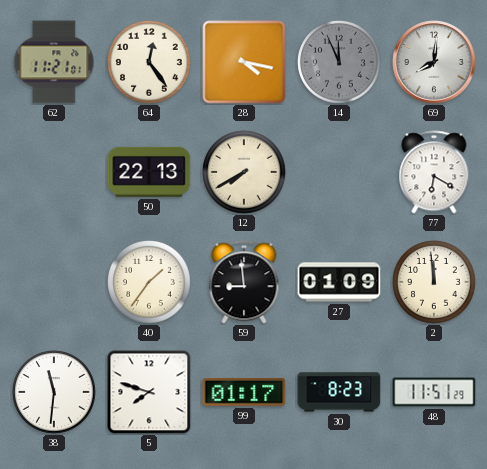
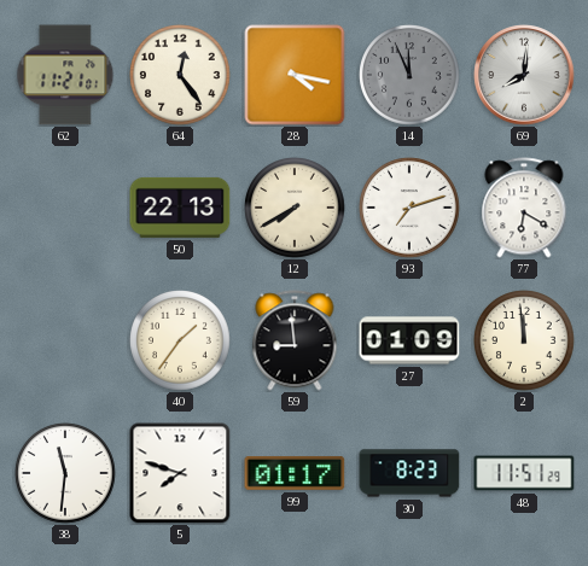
93: none -> 7:12
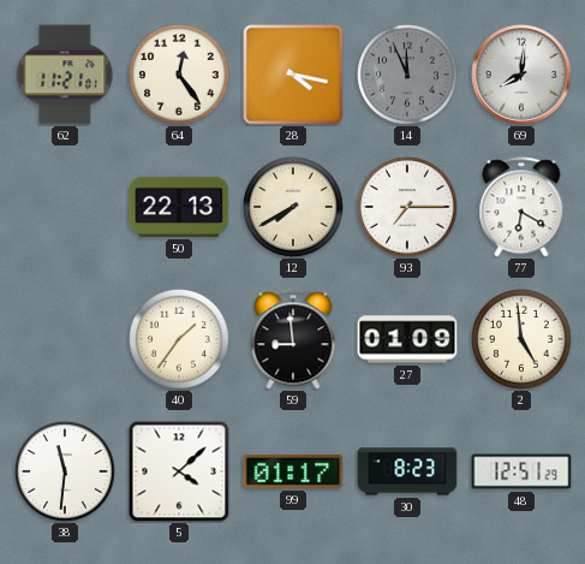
93: 7:12 -> 7:15
2: 11:59 -> 4:59
5: 7:48 -> 4:08
48: 11:51 -> 12:51
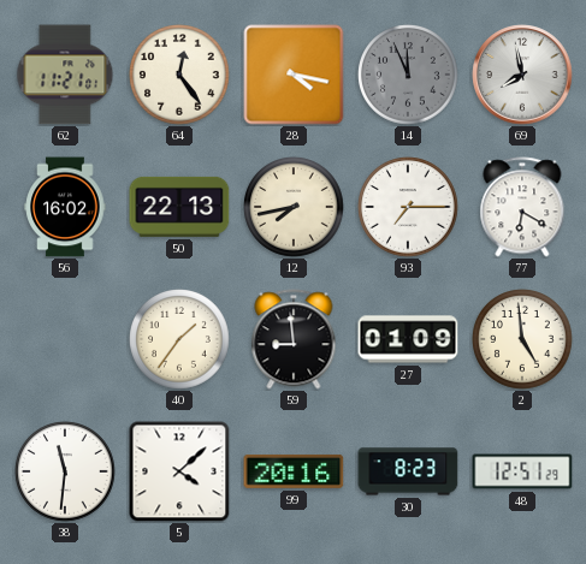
69: 8:01 -> 7:58
56: none -> 16:02
12: 7:40 -> 7:43
99: 01:17 -> 20:16
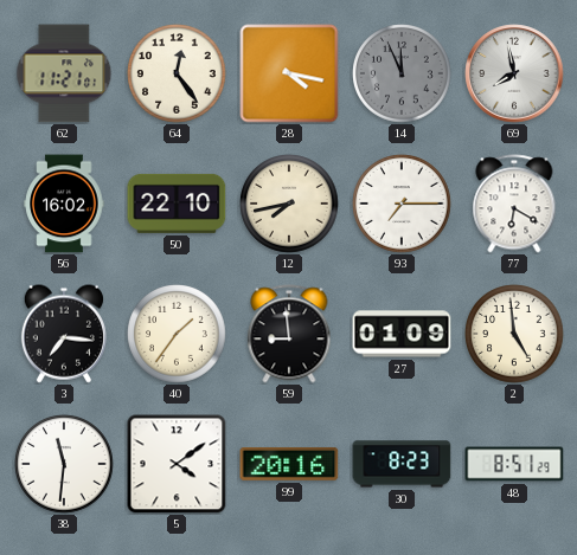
50: 22:13 -> 22:10
3: none -> 7:16
5: 4:08 -> 4:09
48: 12:51 -> 8:51
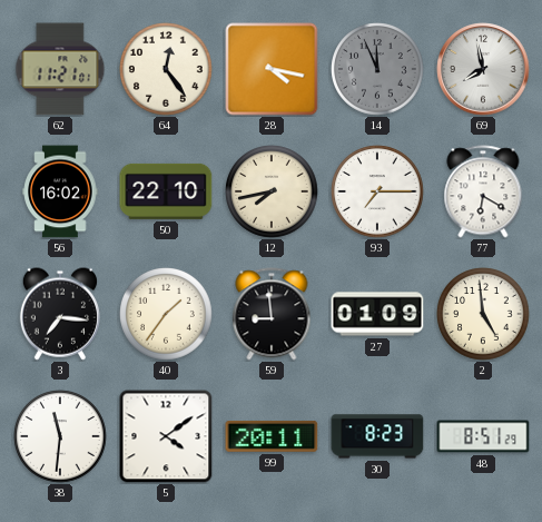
99: 20:16 -> 20:11
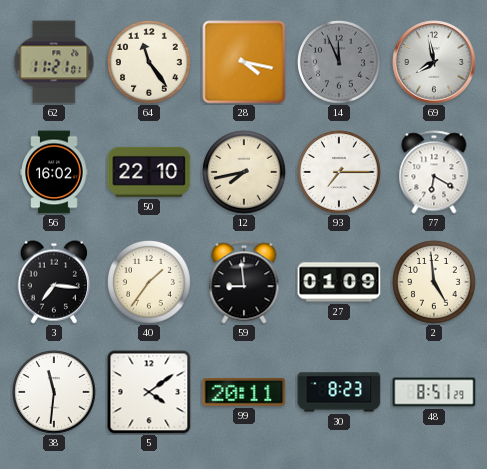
64: 12:24 -> 11:24
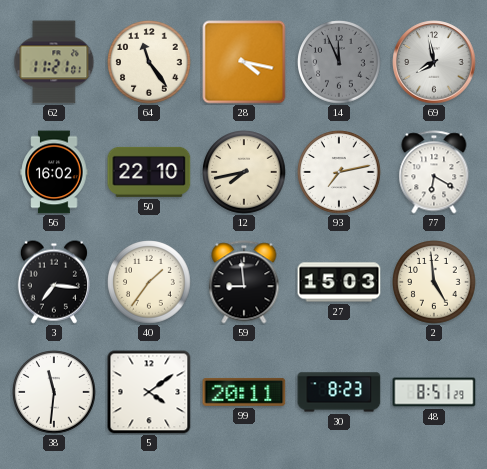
93: 7:15 -> 7:13
27: 01:09 -> 15:03
